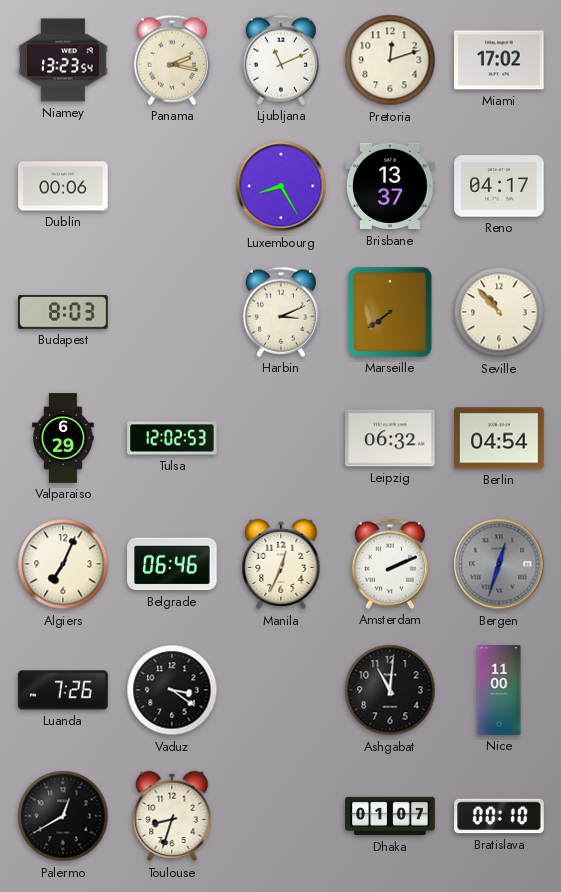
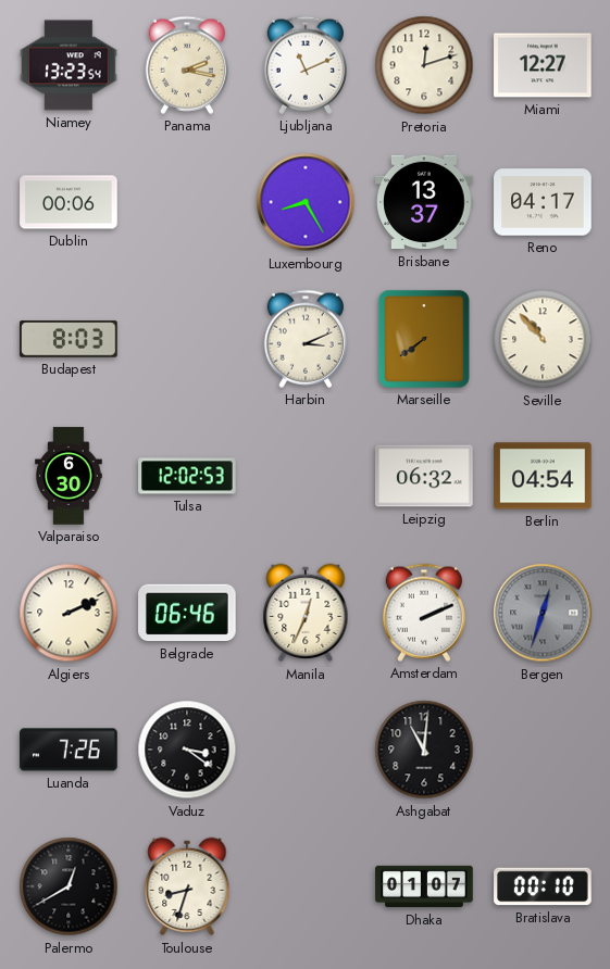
Miami: 17:02 -> 12:27
Valparaiso: 6:29 -> 6:30
Algiers: 7:04 -> 2:11
Nice: 11:00 -> none
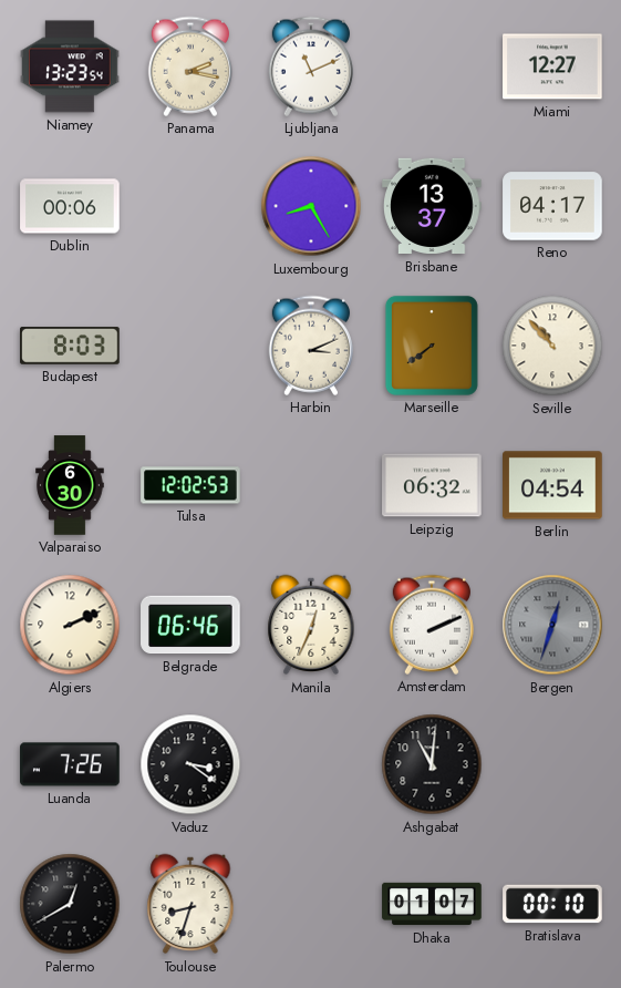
Pretoria: 12:12 -> none
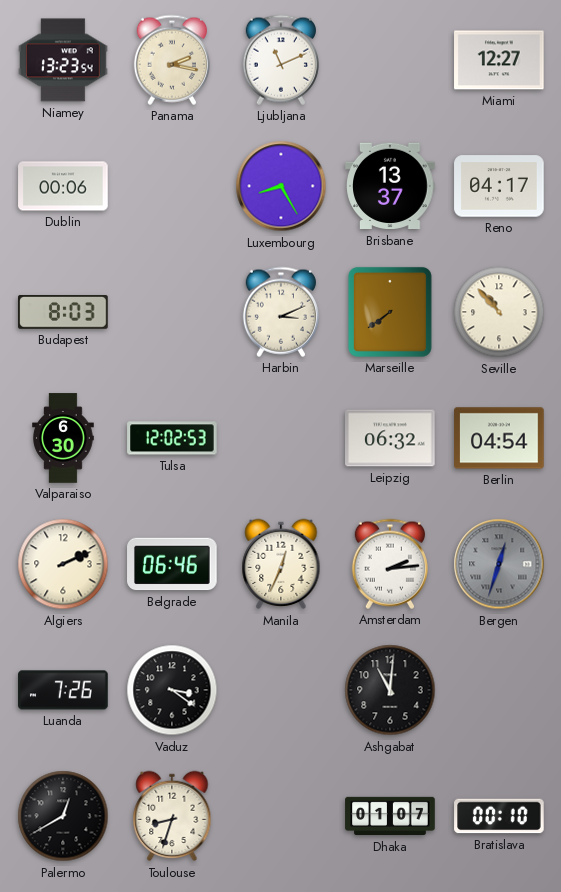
Amsterdam: 2:11 -> 2:14
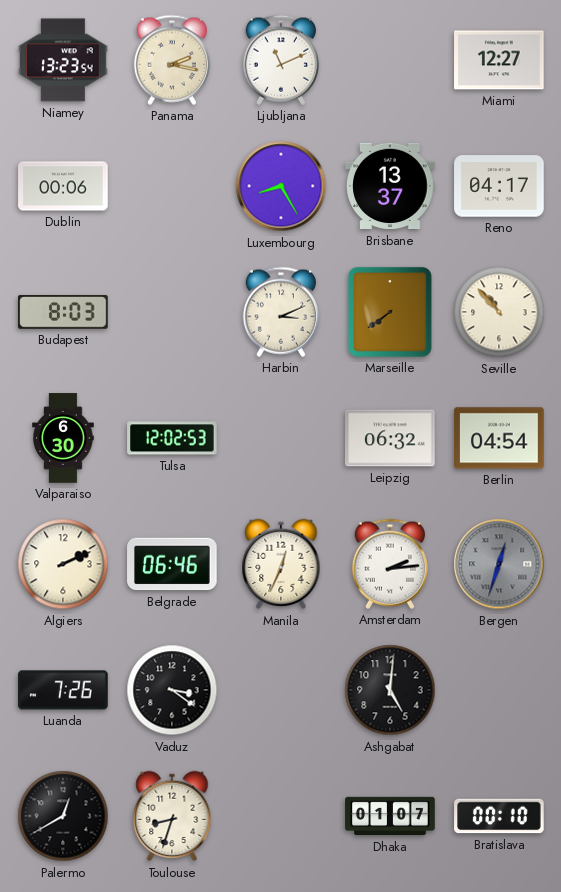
Ashgabat: 11:01 -> 5:01
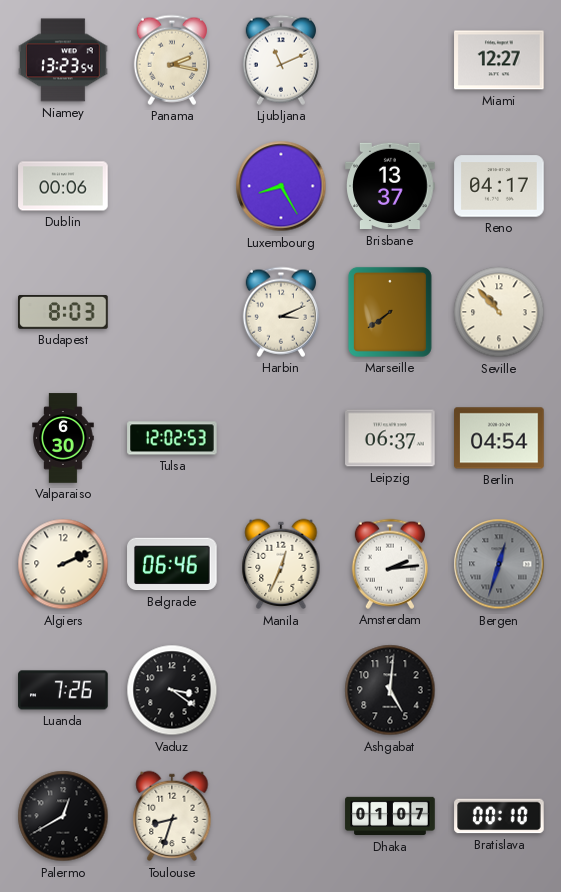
Leipzig: 06:32 -> 06:37
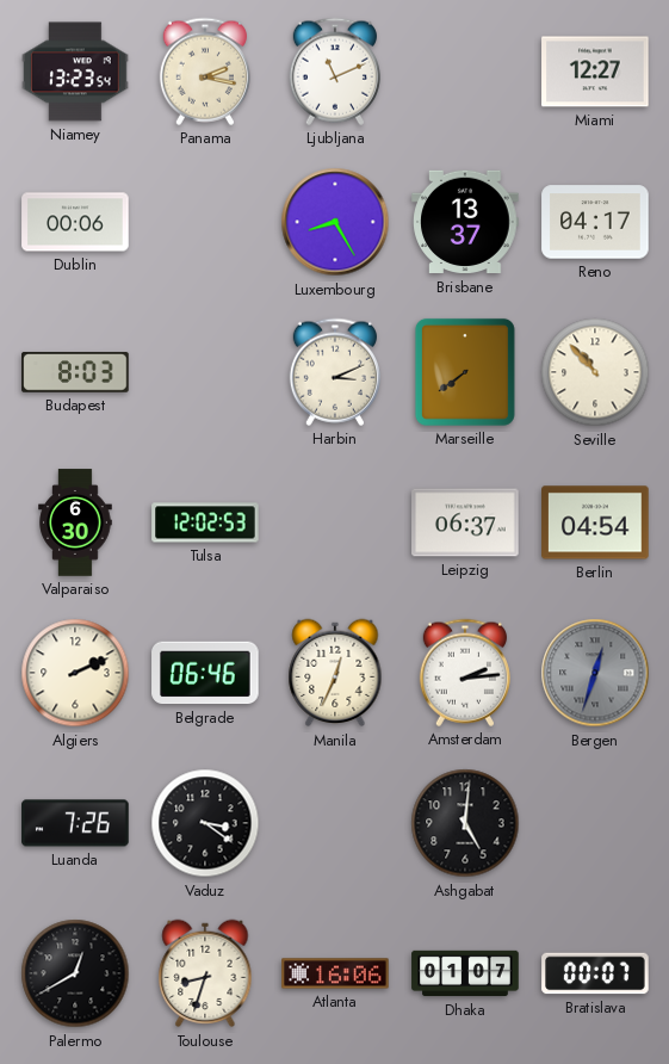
Atlanta: none -> 16:06
Bratislava: 00:10 -> 00:07
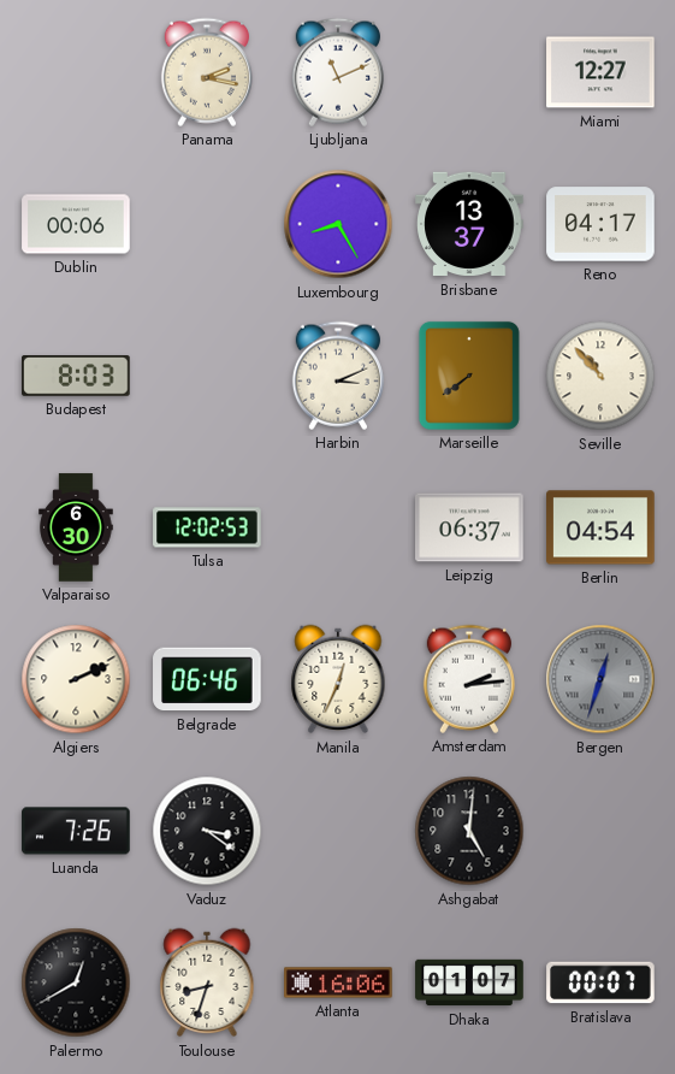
Niamey: 13:23 -> none
